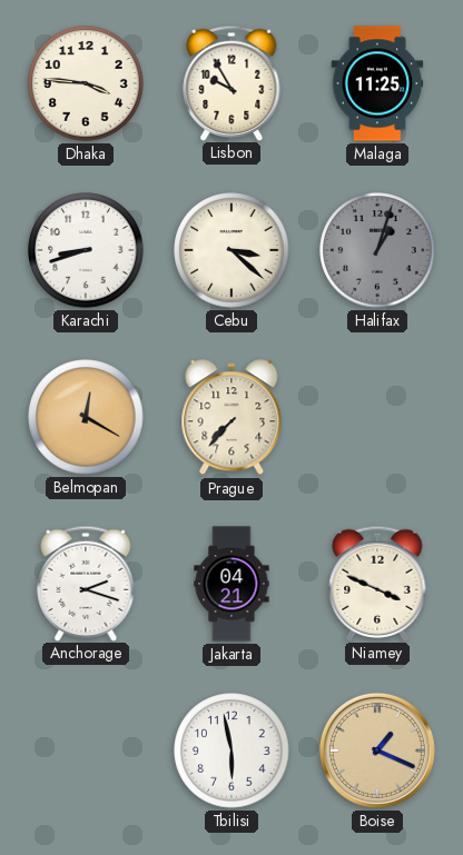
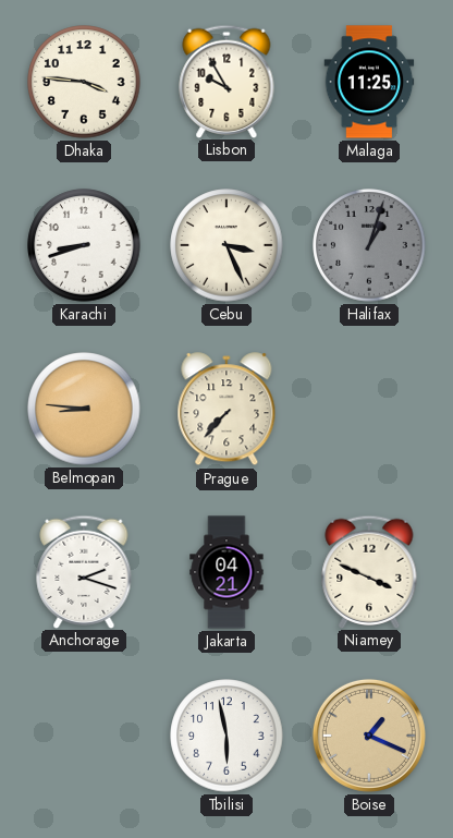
Cebu: 3:22 -> 3:26
Belmopan: 12:20 -> 8:46
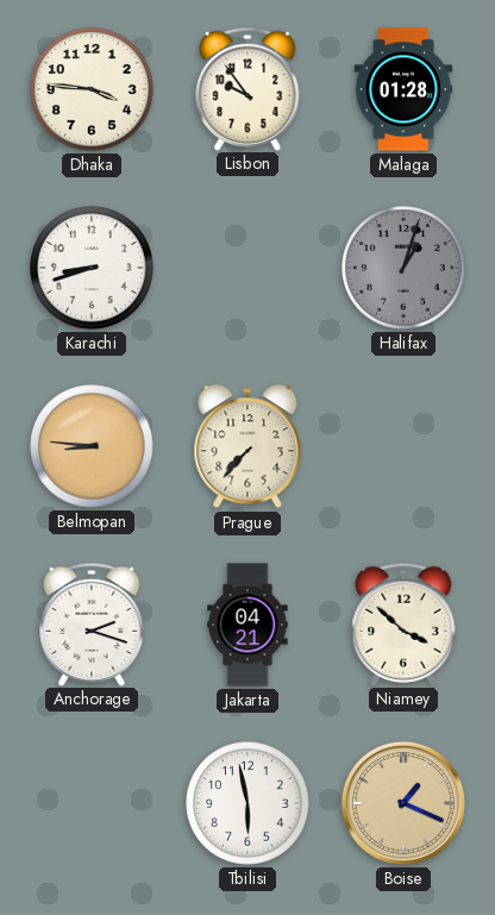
Lisbon: 9:55 -> 9:54
Malaga: 11:25 -> 01:28
Cebu: 3:26 -> none
Niamey: 3:49 -> 3:52
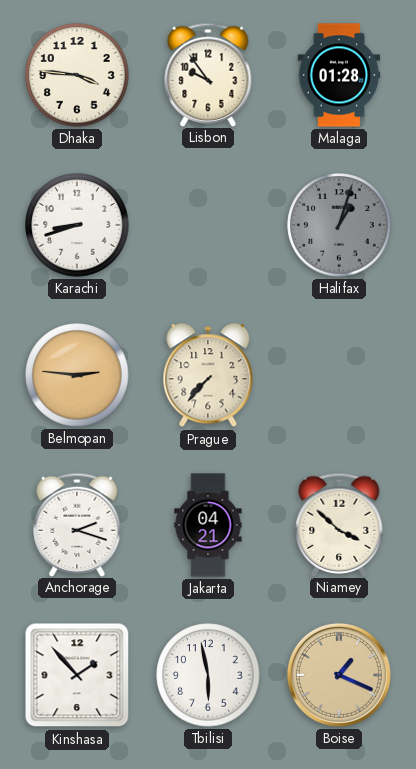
Belmopan: 8:46 -> 2:46
Kinshasa: none -> 1:53
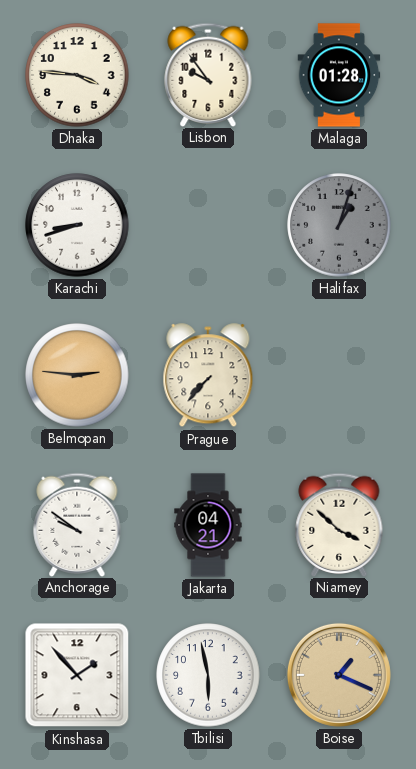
Anchorage: 2:18 -> 9:51
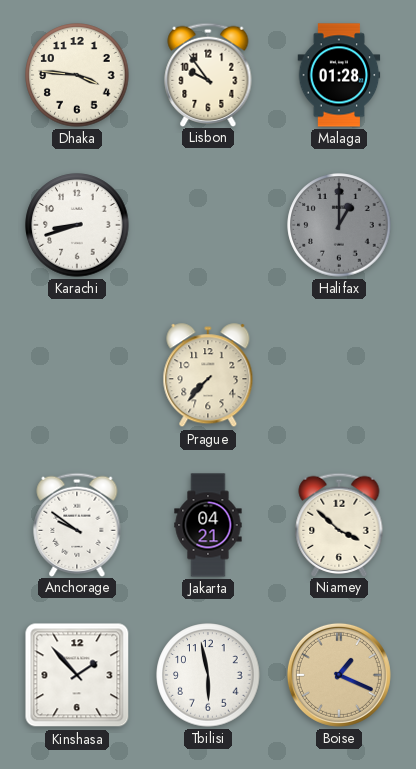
Halifax: 1:03 -> 1:00
Belmopan: 2:46 -> none
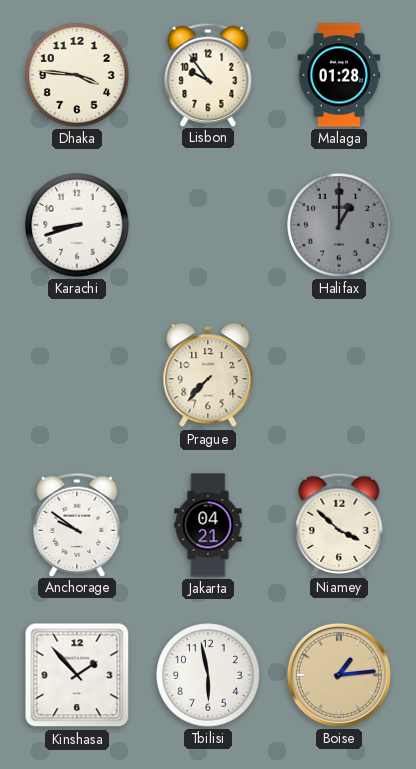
Boise: 1:19 -> 1:14
